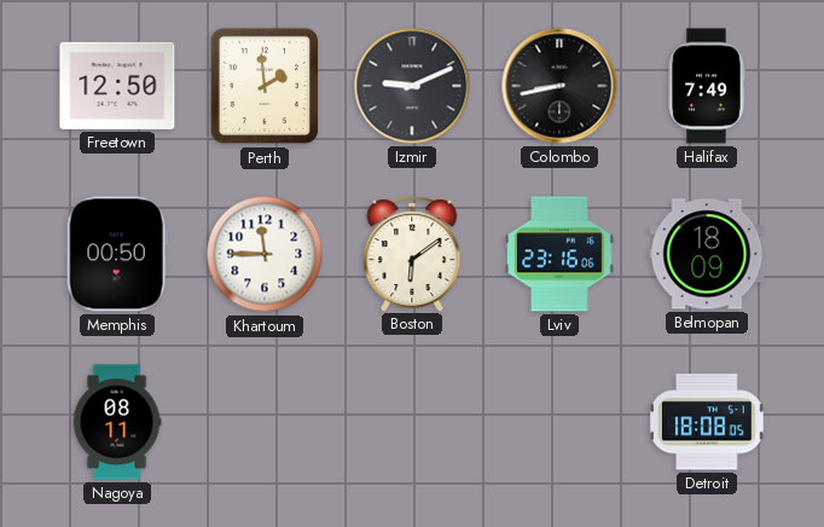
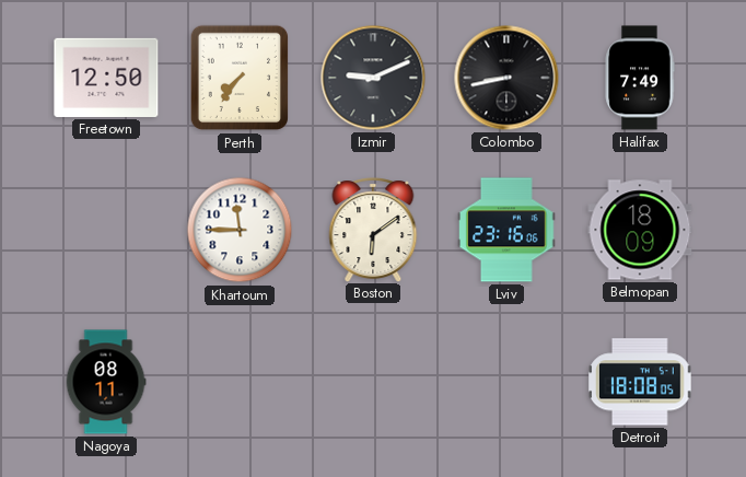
Perth: 1:59 -> 7:36
Memphis: 00:50 -> none
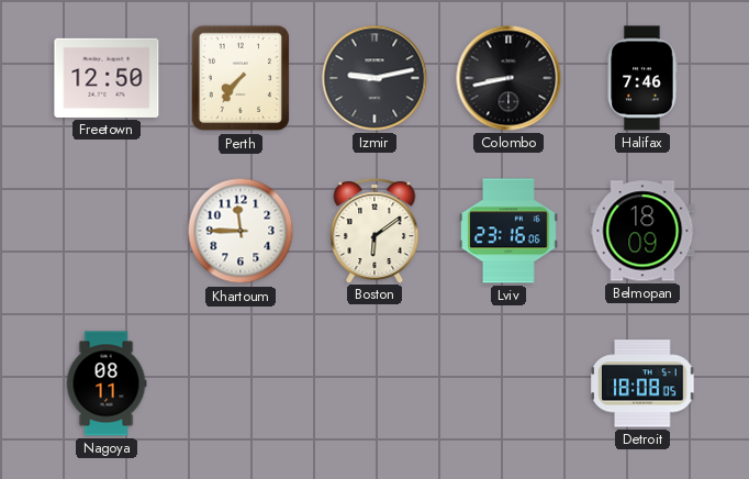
Izmir: 9:11 -> 9:13
Halifax: 7:49 -> 7:46
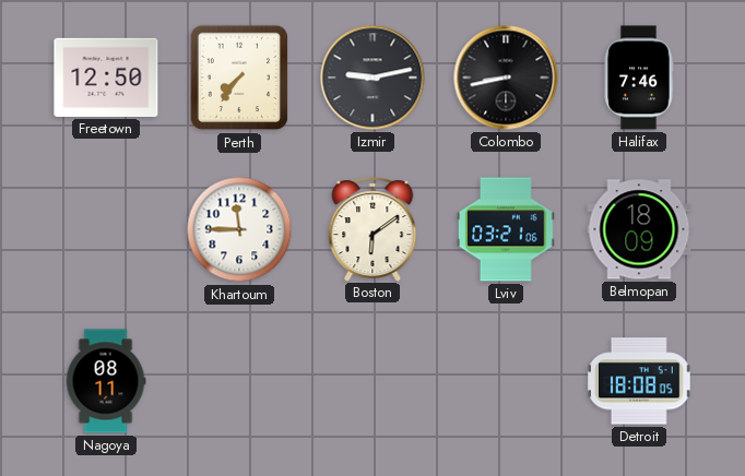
Lviv: 23:16 -> 03:21
